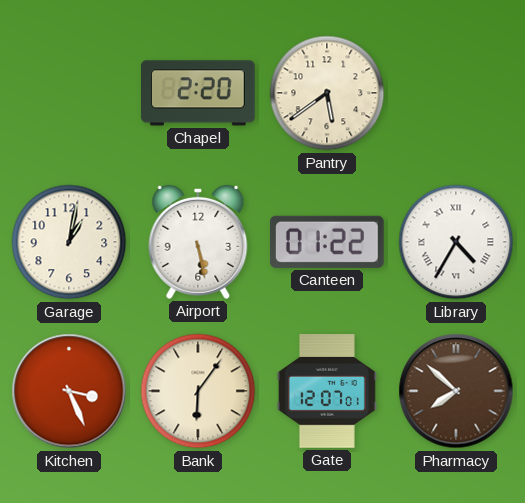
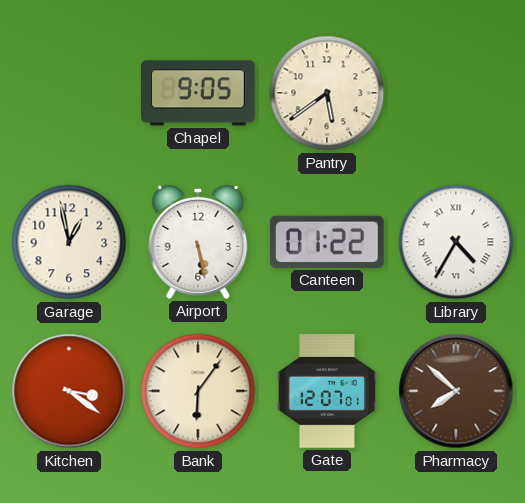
Chapel: 2:20 -> 9:05
Garage: 1:02 -> 12:58
Kitchen: 3:26 -> 3:21
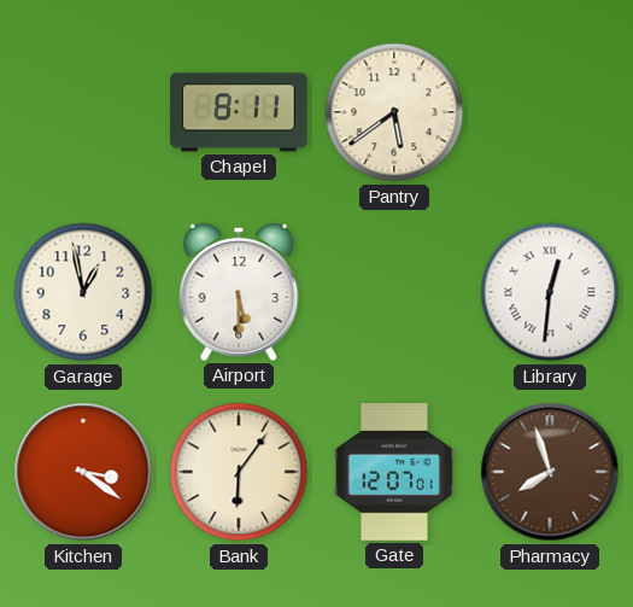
Chapel: 9:05 -> 8:11
Airport: 5:28 -> 5:30
Canteen: 01:22 -> none
Library: 4:35 -> 12:31
Pharmacy: 7:52 -> 7:57
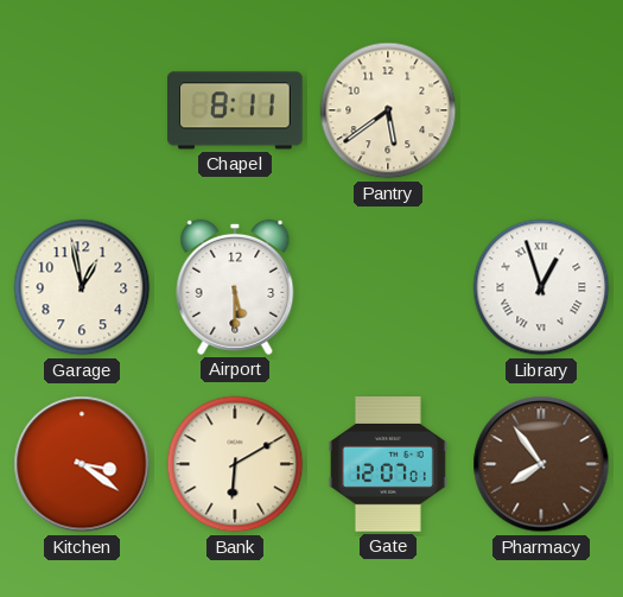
Library: 12:31 -> 12:57
Bank: 6:06 -> 6:10
Pharmacy: 7:57 -> 7:54
